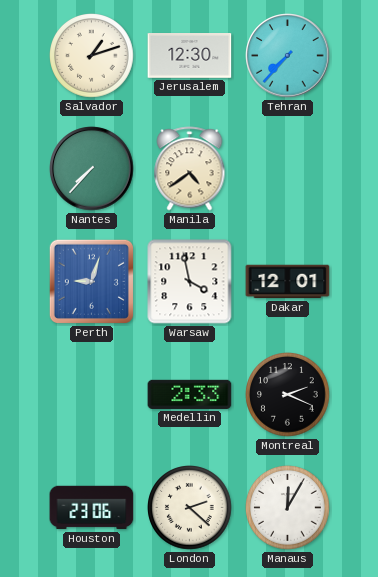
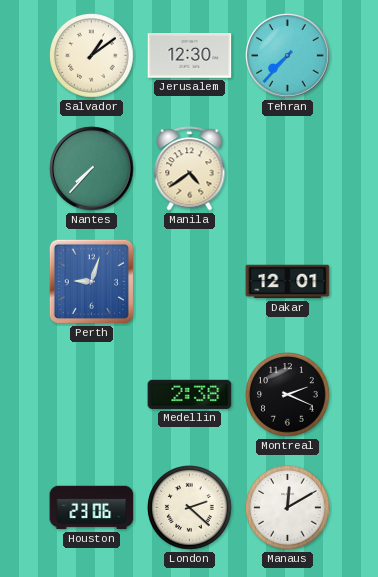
Salvador: 1:12 -> 1:09
Warsaw: 3:58 -> none
Medellin: 2:33 -> 2:38
Manaus: 12:05 -> 12:10
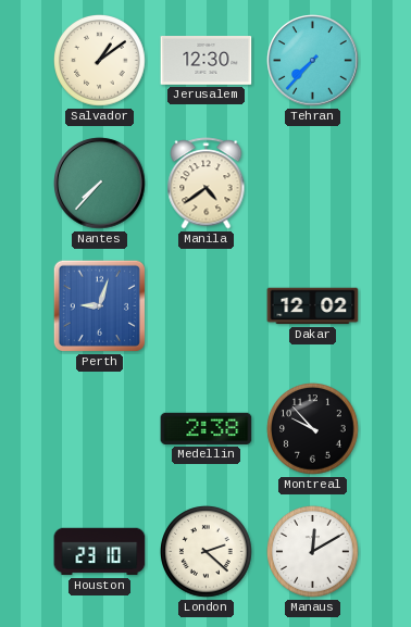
Dakar: 12:01 -> 12:02
Montreal: 2:19 -> 9:53
Houston: 23:06 -> 23:10
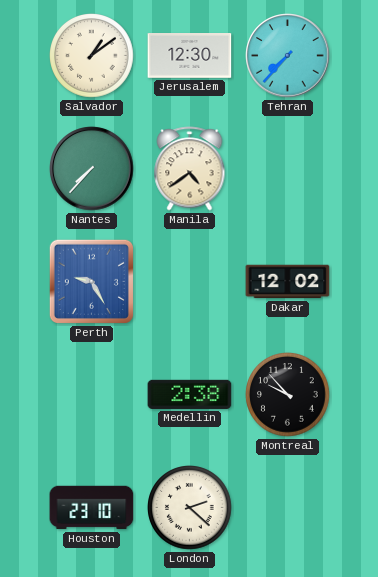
Perth: 9:03 -> 9:25
Manaus: 12:10 -> none
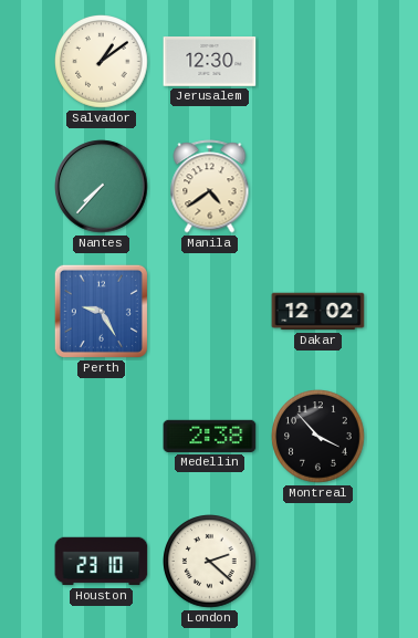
Tehran: 7:37 -> none
Montreal: 9:53 -> 3:53
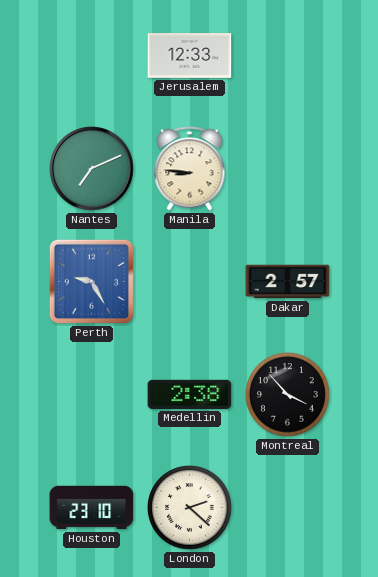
Salvador: 1:09 -> none
Jerusalem: 12:30 -> 12:33
Nantes: 7:37 -> 7:11
Manila: 4:39 -> 8:46
Dakar: 12:02 -> 2:57
